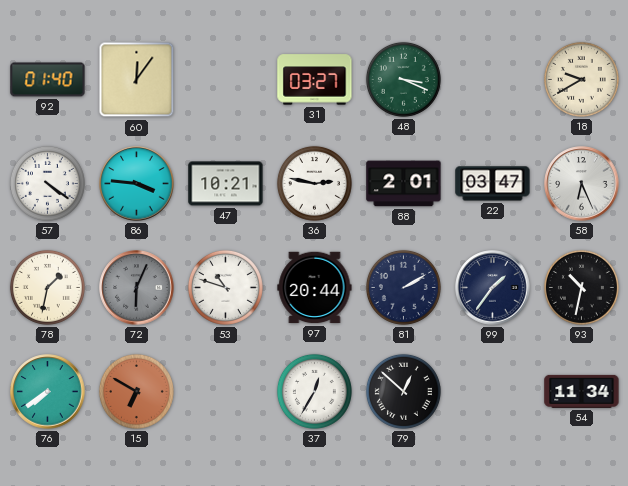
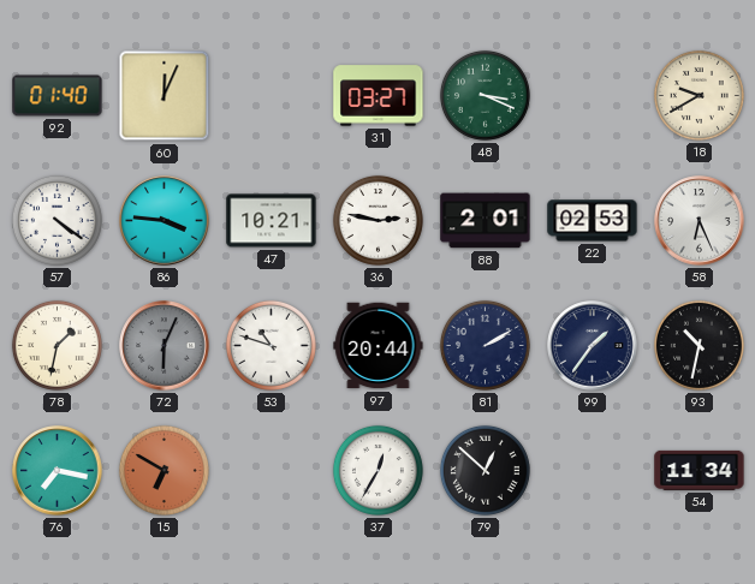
60: 12:06 -> 12:04
22: 03:47 -> 02:53
76: 7:39 -> 7:17
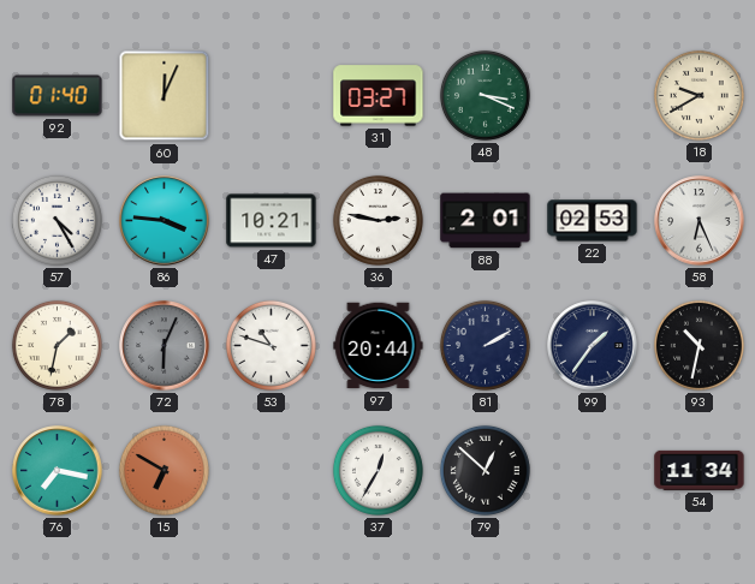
57: 4:21 -> 4:25
